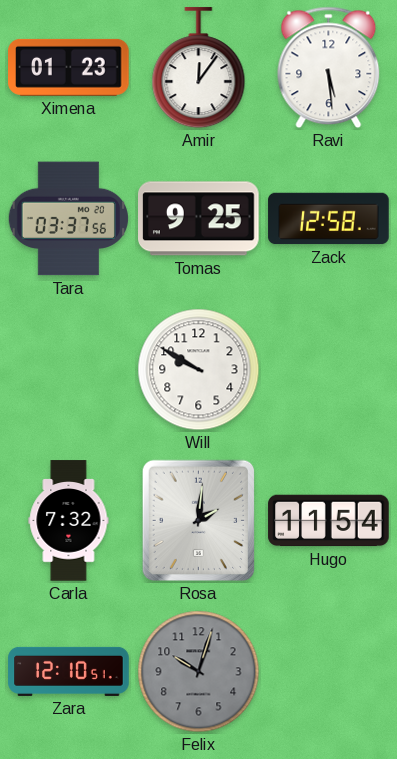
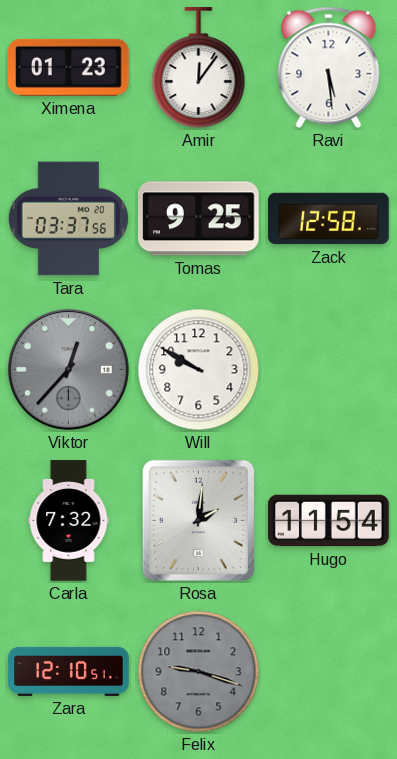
Viktor: none -> 12:37
Felix: 10:03 -> 9:18
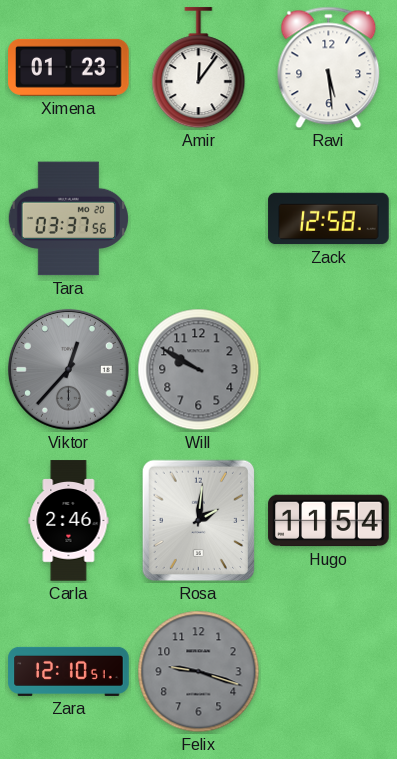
Tomas: 9:25 -> none
Will dial: white -> grey
Carla: 7:32 -> 2:46
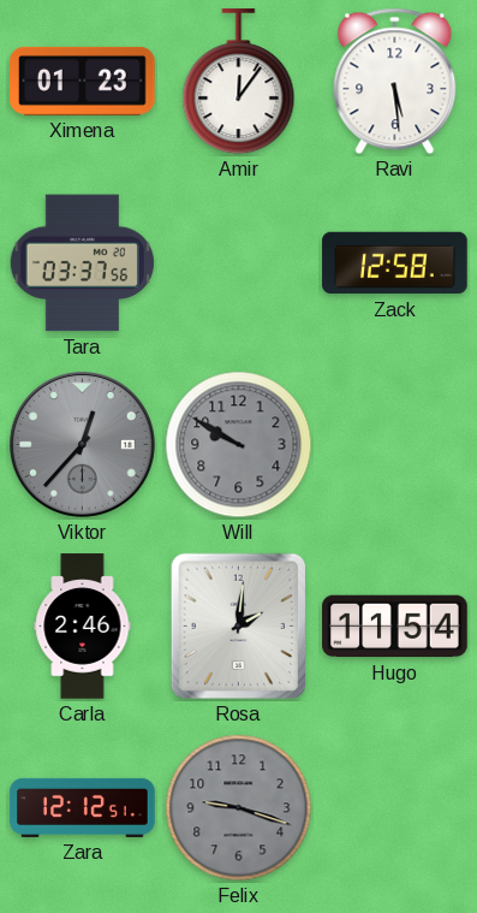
Zara: 12:10 -> 12:12
